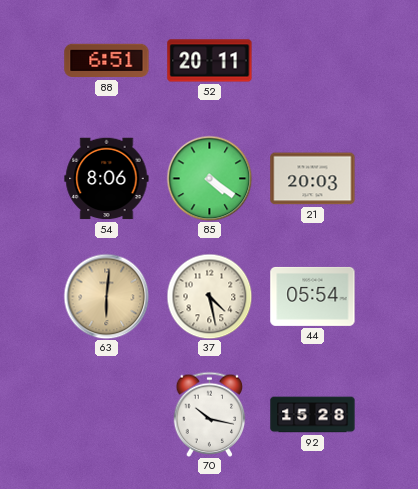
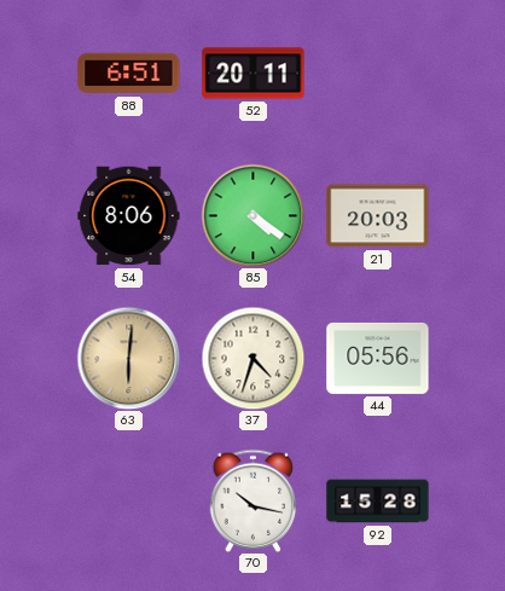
37: 4:28 -> 4:33
44: 05:54 -> 05:56
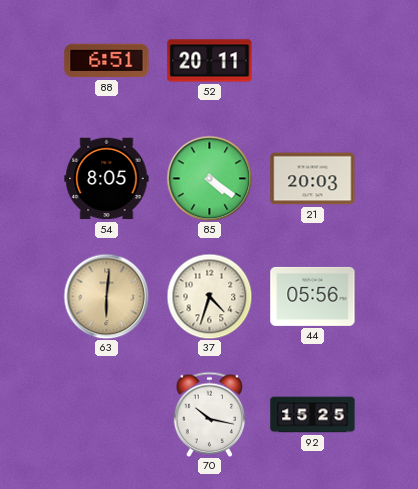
54: 8:06 -> 8:05
92: 15:28 -> 15:25
